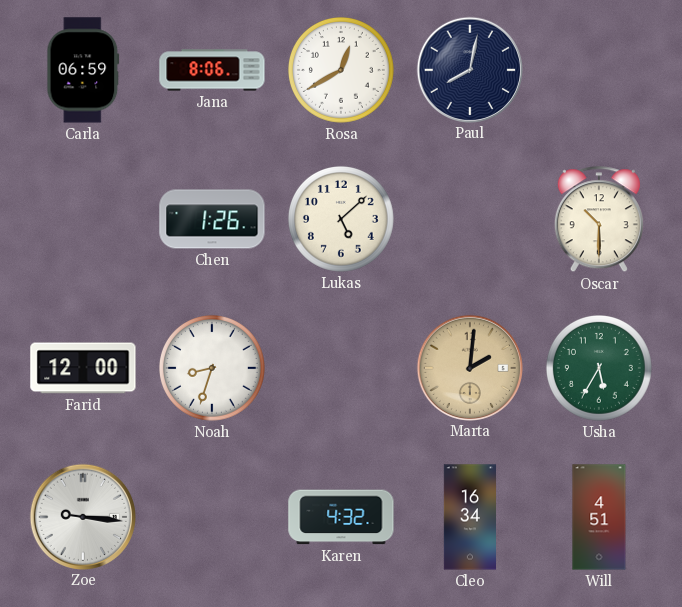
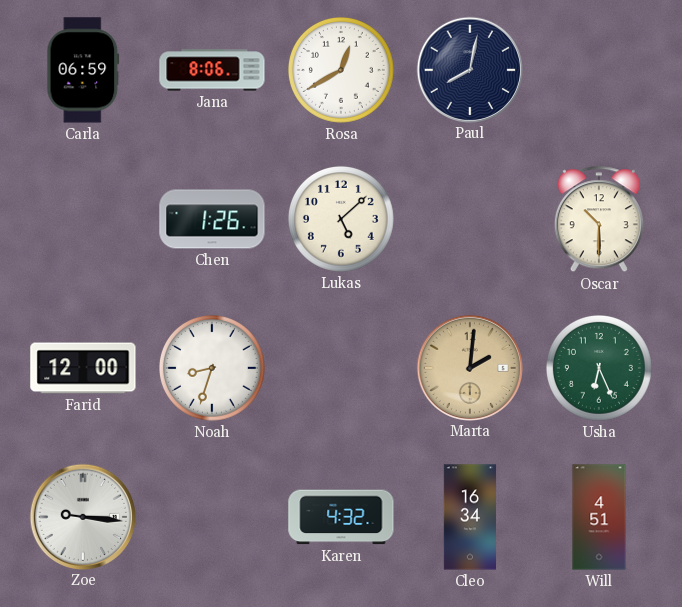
Usha: 5:35 -> 6:26
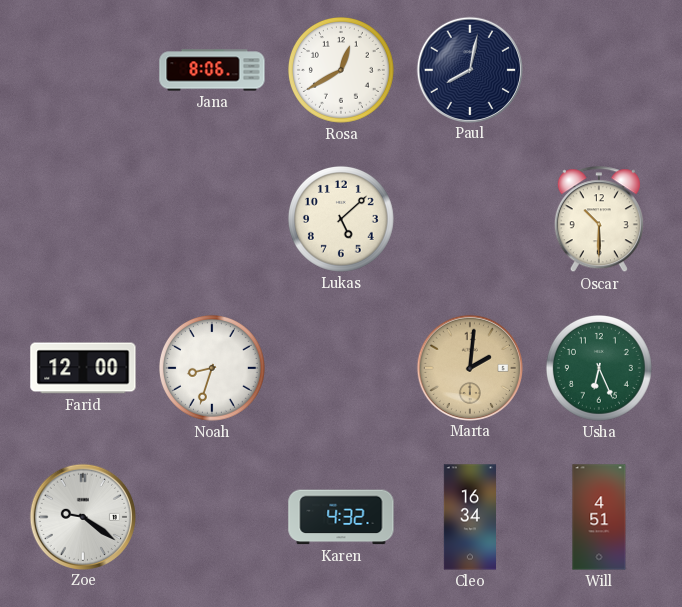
Carla: 06:59 -> none
Chen: 1:26 -> none
Zoe: 9:16 -> 9:21
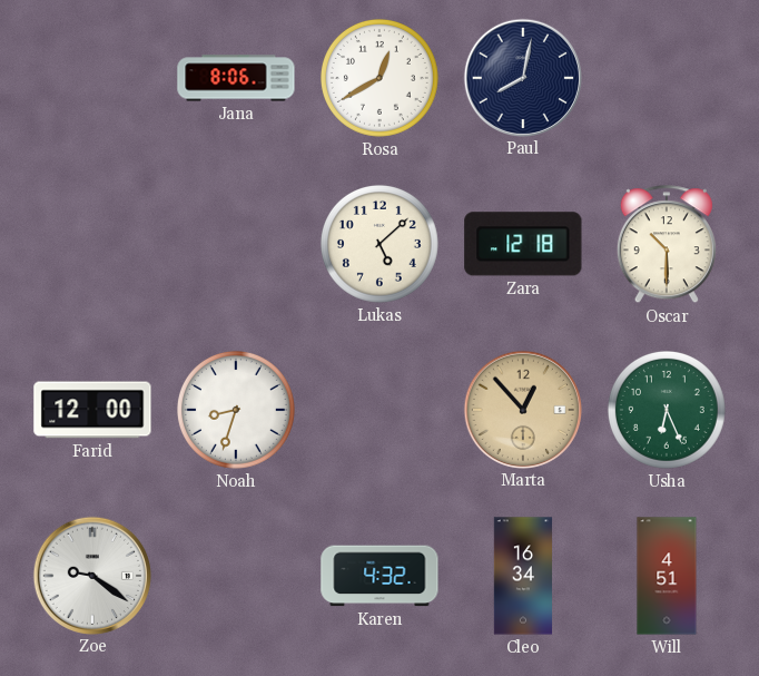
Zara: none -> 12:18
Marta: 2:01 -> 12:53
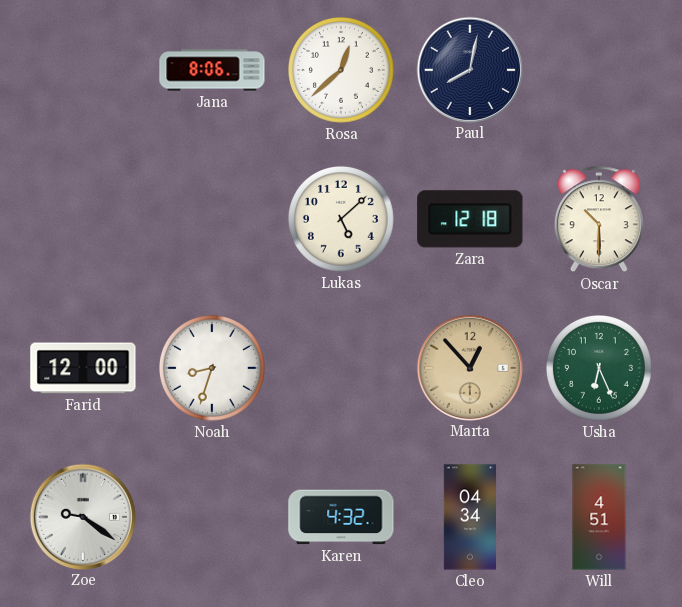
Rosa: 12:40 -> 12:38
Cleo: 16:34 -> 04:34
